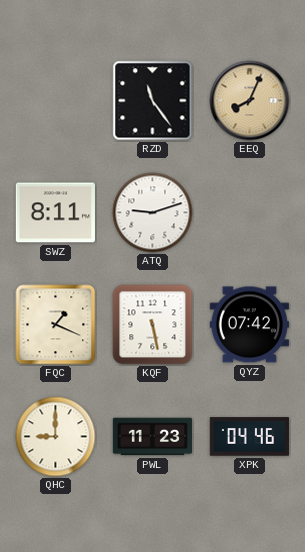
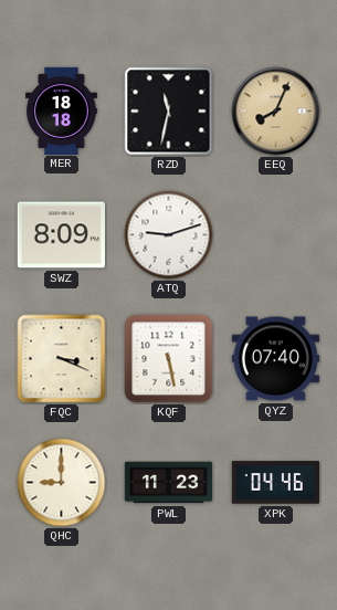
MER: none -> 18:18
RZD: 11:24 -> 11:32
SWZ: 8:11 -> 8:09
FQC: 1:19 -> 3:19
QYZ: 07:42 -> 07:40
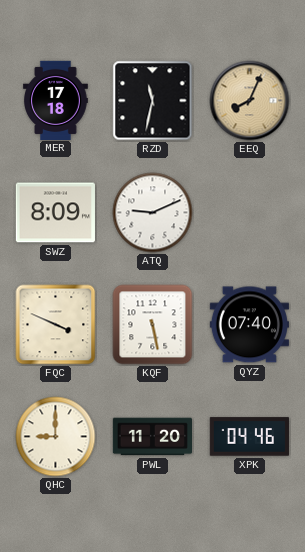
MER: 18:18 -> 17:18
ATQ: 9:12 -> 9:11
FQC: 3:19 -> 3:49
PWL: 11:23 -> 11:20
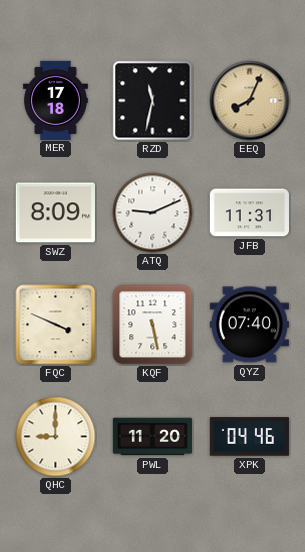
JFB: none -> 11:31
